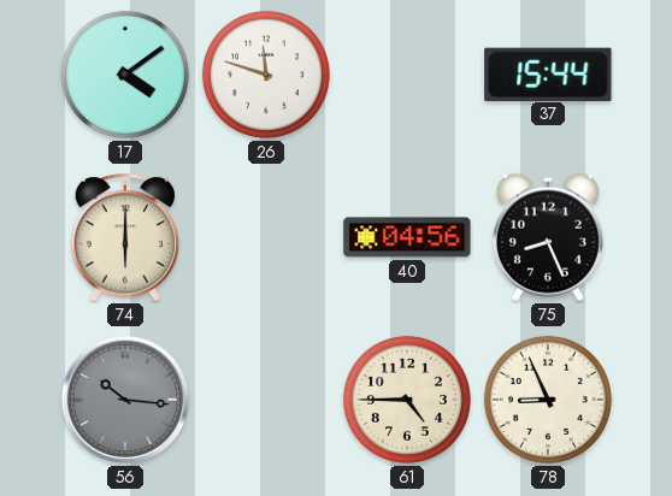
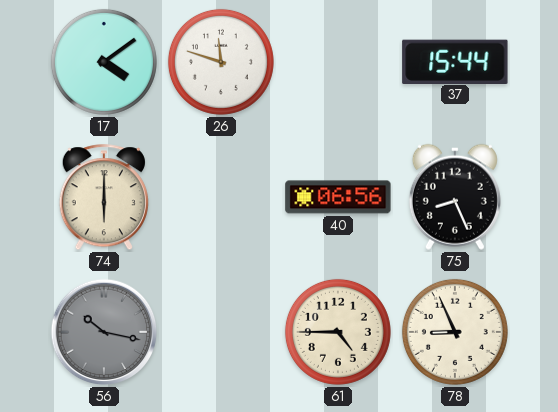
40: 04:56 -> 06:56
56: 10:16 -> 10:17
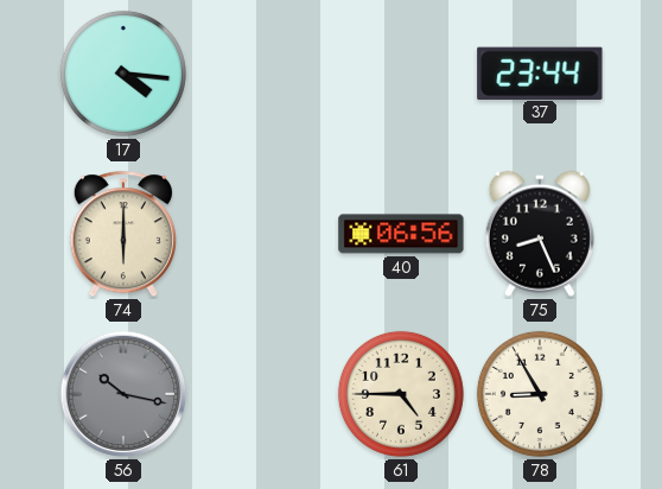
17: 4:09 -> 4:16
26: 11:48 -> none
37: 15:44 -> 23:44
78: 8:56 -> 8:55
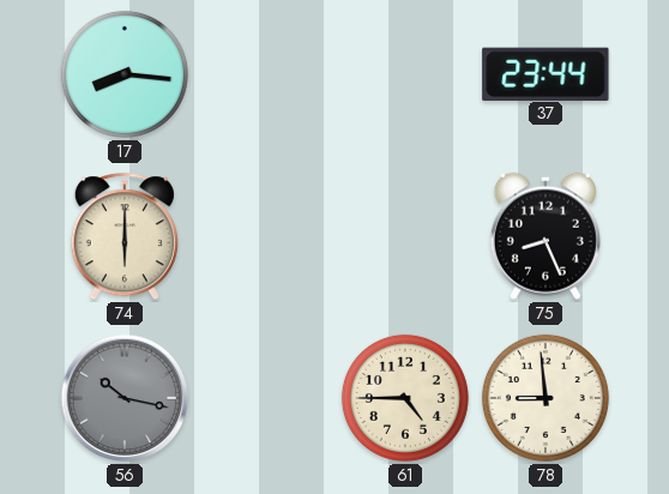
17: 4:16 -> 8:16
40: 06:56 -> none
78: 8:55 -> 8:59
